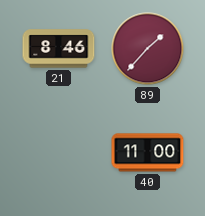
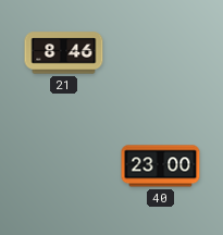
89: 1:37 -> none
40: 11:00 -> 23:00
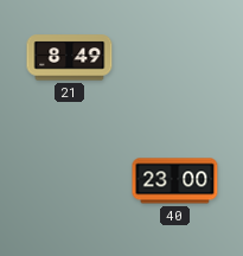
21: 8:46 -> 8:49
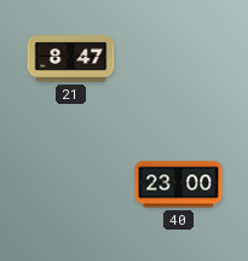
21: 8:49 -> 8:47
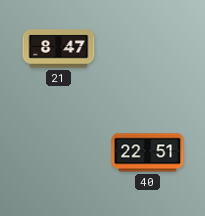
40: 23:00 -> 22:51
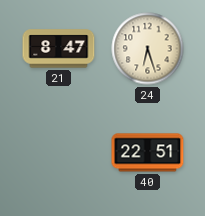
24: none -> 6:27
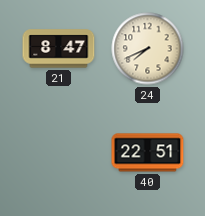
24: 6:27 -> 7:41
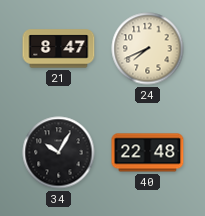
34: none -> 10:05
40: 22:51 -> 22:48
